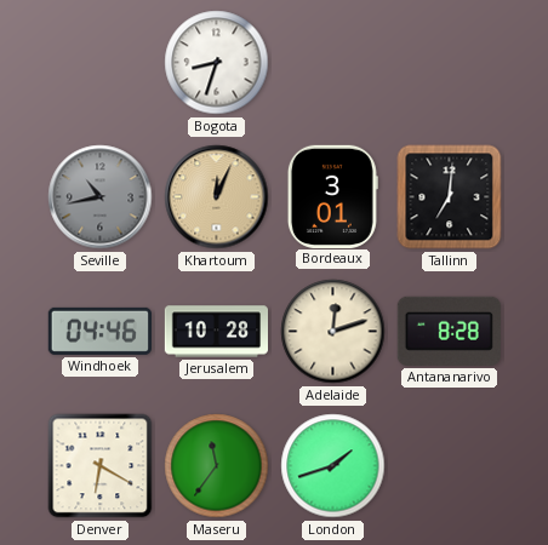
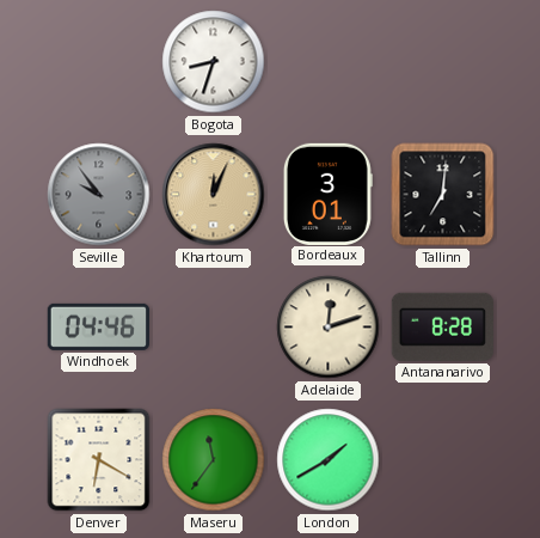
Seville: 10:43 -> 9:54
Jerusalem: 10:28 -> none
London: 1:42 -> 1:40
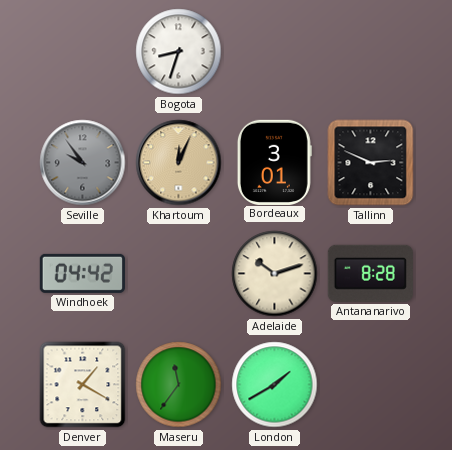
Tallinn: 7:01 -> 2:49
Windhoek: 04:46 -> 04:42
Adelaide: 12:12 -> 10:12
Denver: 6:20 -> 1:20
